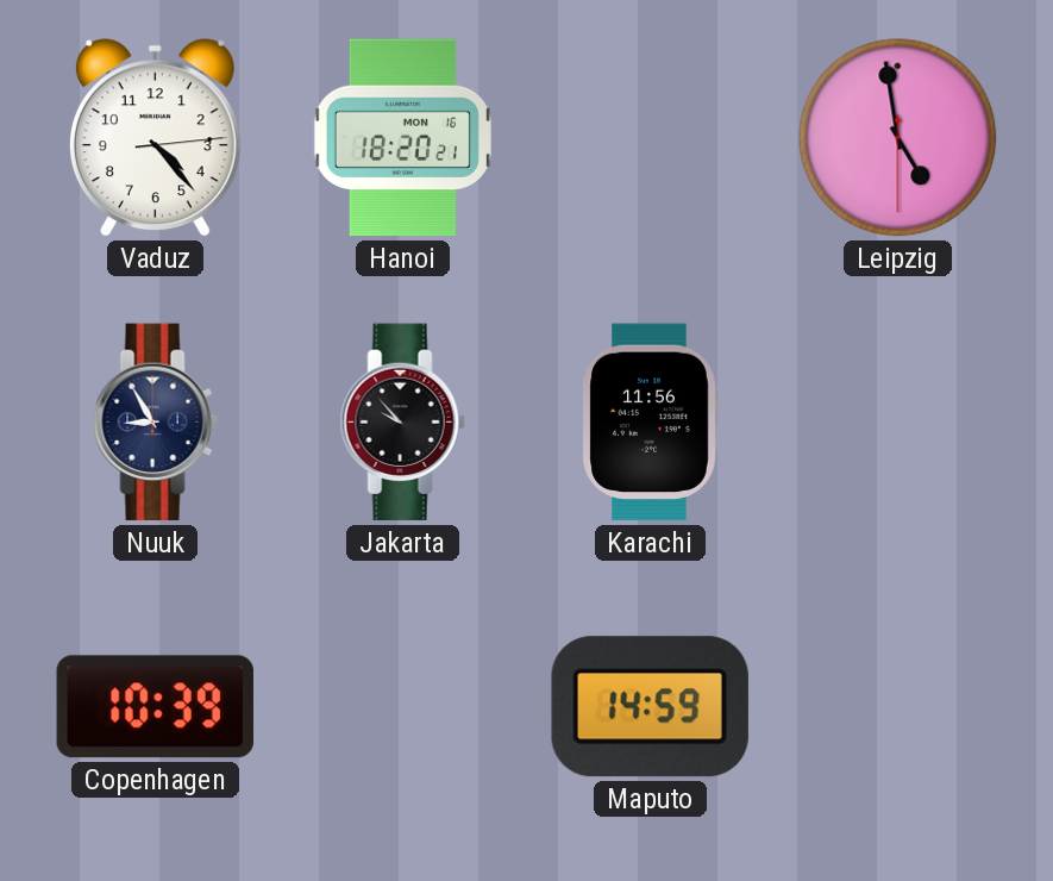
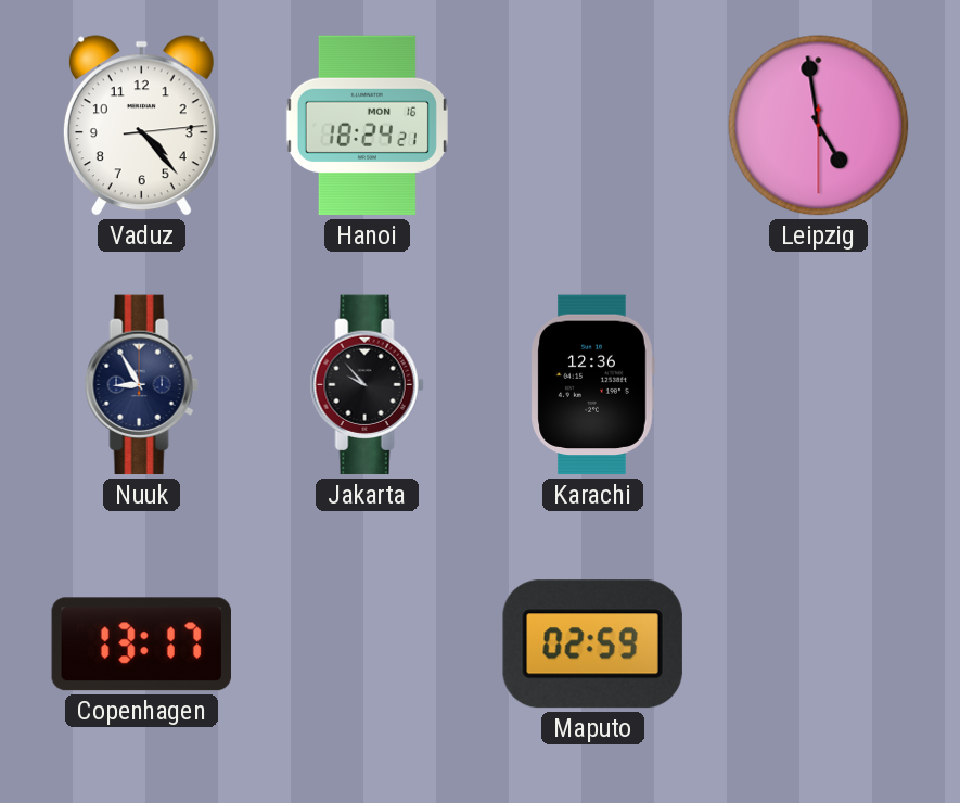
Hanoi: 18:20 -> 18:24
Karachi: 11:56 -> 12:36
Copenhagen: 10:39 -> 13:17
Maputo: 14:59 -> 02:59
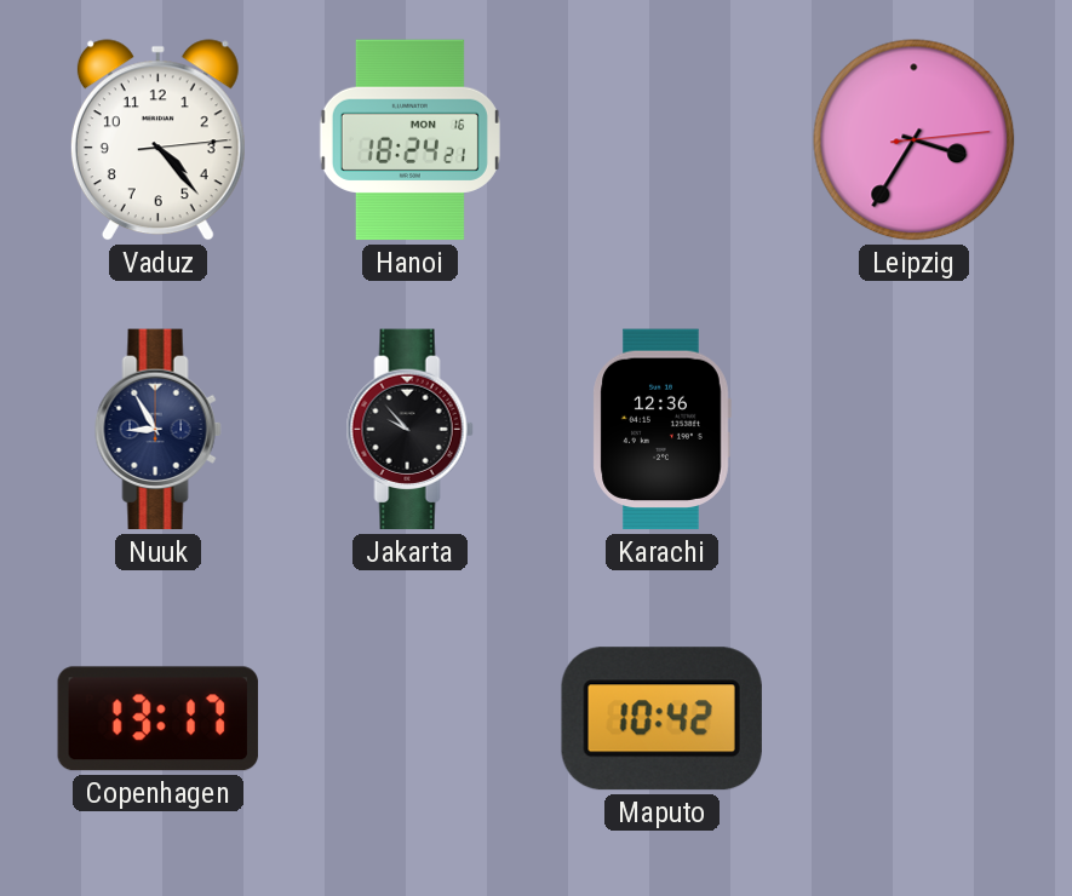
Leipzig: 4:58 -> 3:35
Maputo: 02:59 -> 10:42
